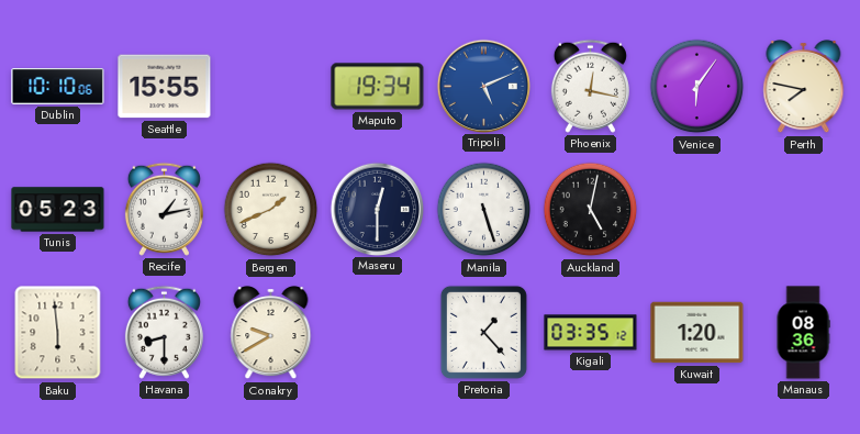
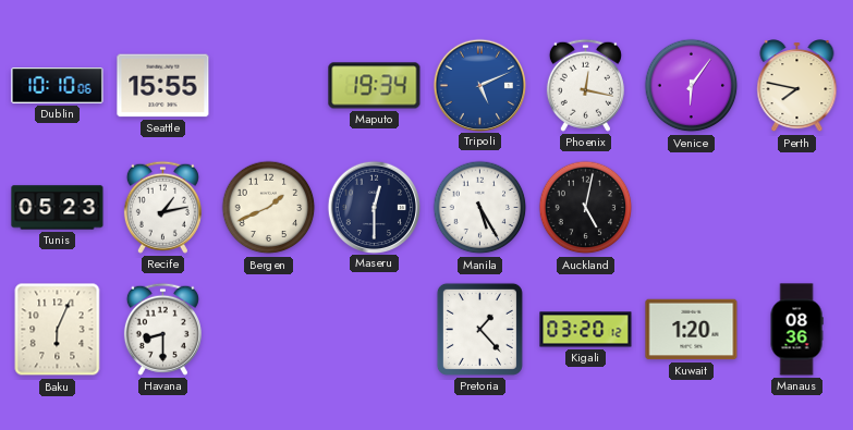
Manila: 5:27 -> 5:25
Baku: 5:59 -> 6:04
Conakry: 9:40 -> none
Kigali: 03:35 -> 03:20
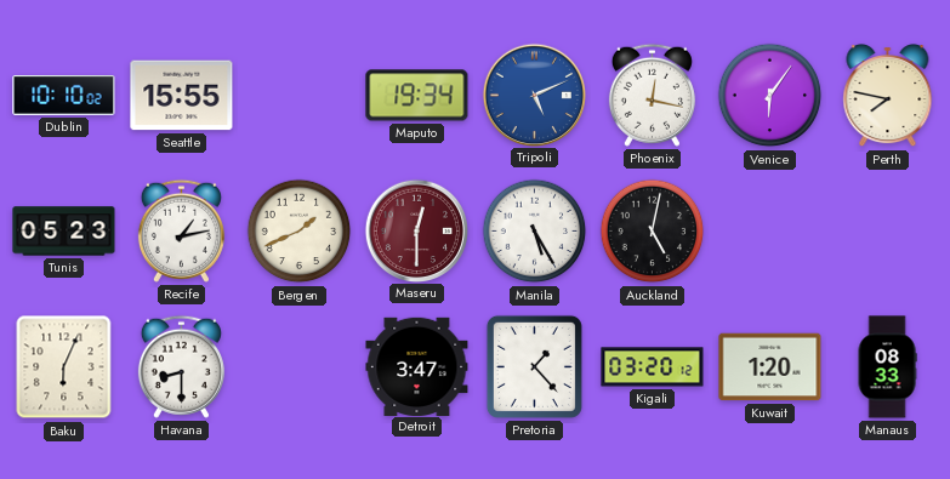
Dublin: 10:10:06 -> 10:10:02
Maseru dial: navy -> burgundy
Detroit: none -> 3:47
Manaus: 08:36 -> 08:33
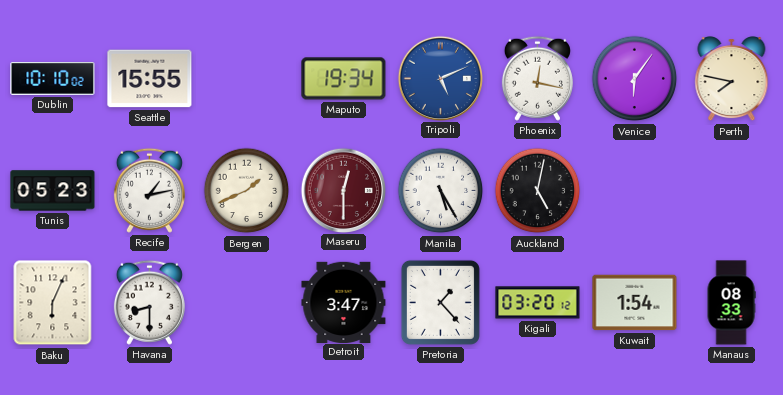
Kuwait: 1:20 -> 1:54
